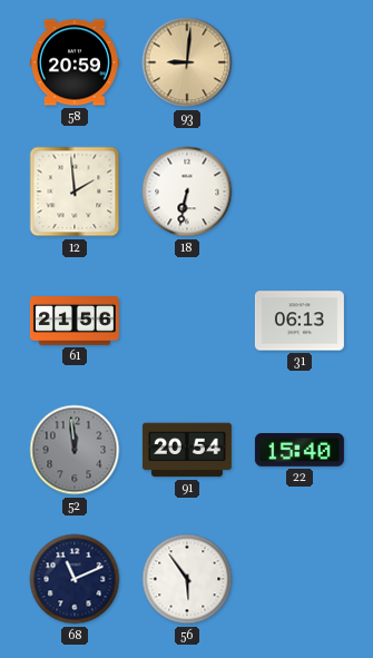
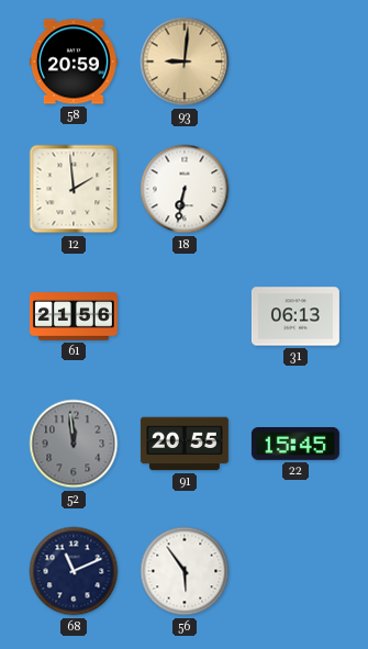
91: 20:54 -> 20:55
22: 15:40 -> 15:45
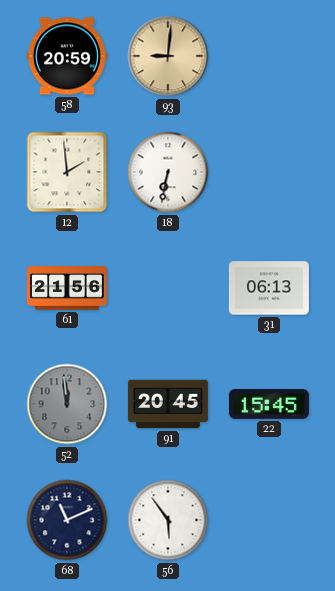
91: 20:55 -> 20:45
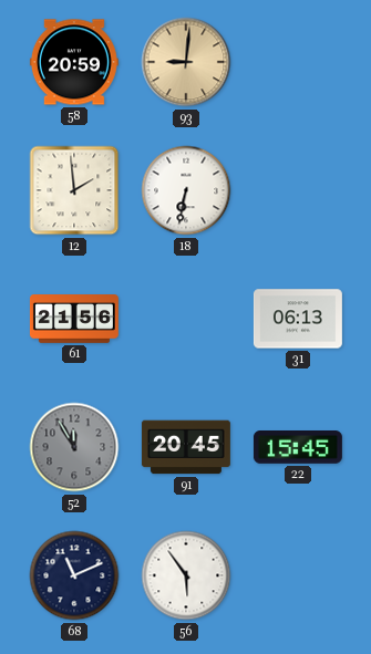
52: 11:59 -> 11:55
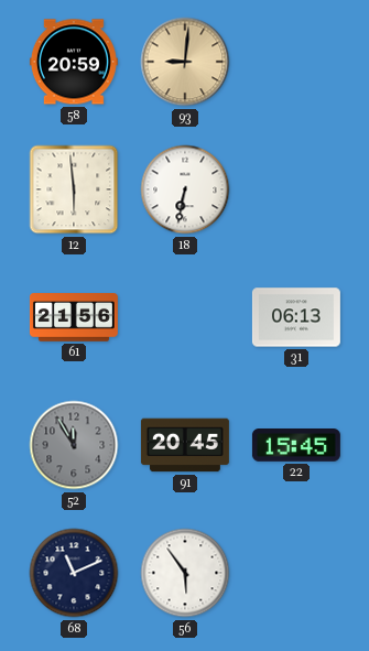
12: 1:59 -> 5:59
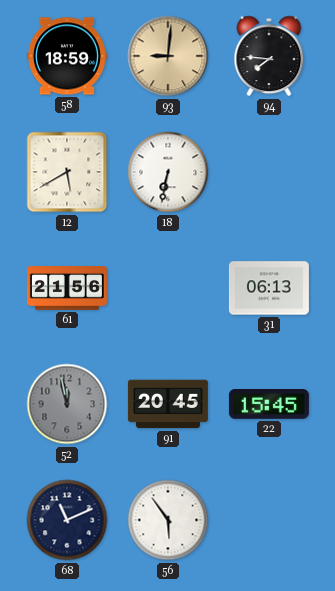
58: 20:59 -> 18:59
94: none -> 7:46
12: 5:59 -> 5:40
52: 11:55 -> 11:58
